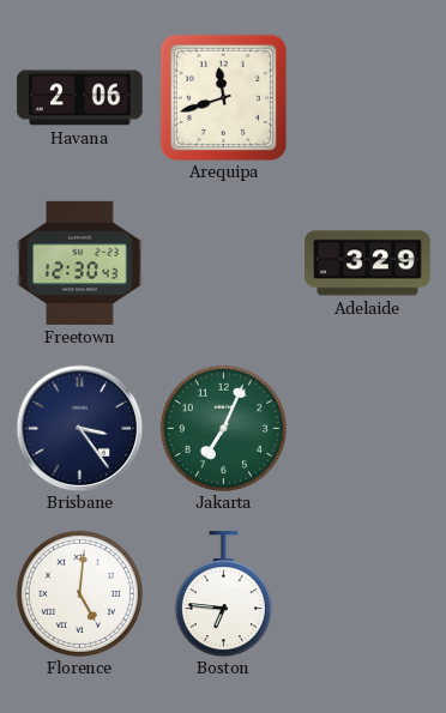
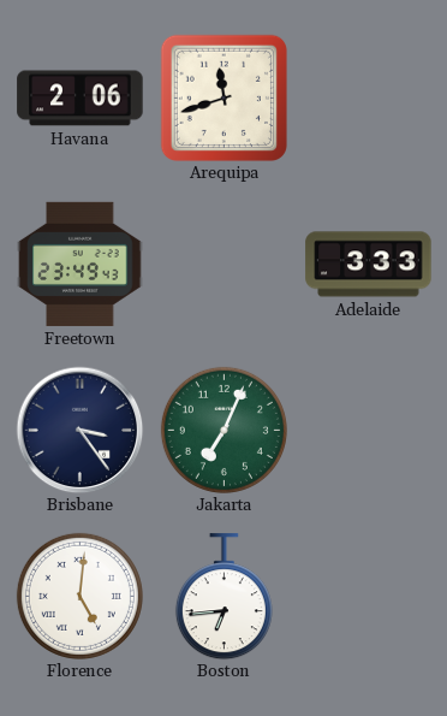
Freetown: 12:30 -> 23:49
Adelaide: 3:29 -> 3:33
Boston: 6:46 -> 6:44
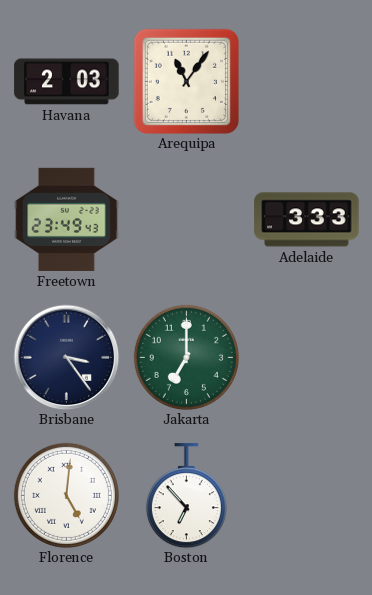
Havana: 2:06 -> 2:03
Arequipa: 11:42 -> 11:06
Jakarta: 7:04 -> 7:00
Boston: 6:44 -> 6:53
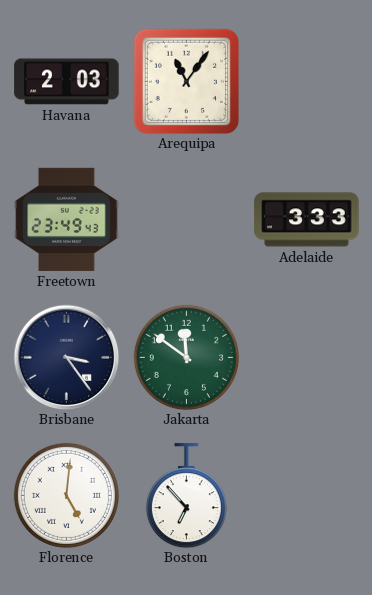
Jakarta: 7:00 -> 11:51
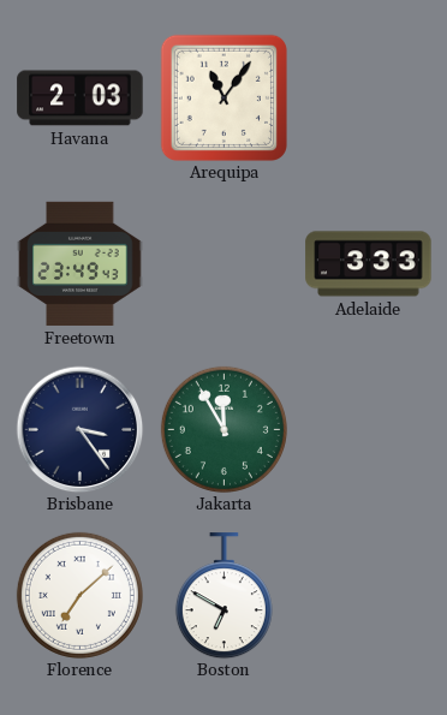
Jakarta: 11:51 -> 11:55
Florence: 5:01 -> 7:08
Boston: 6:53 -> 6:50
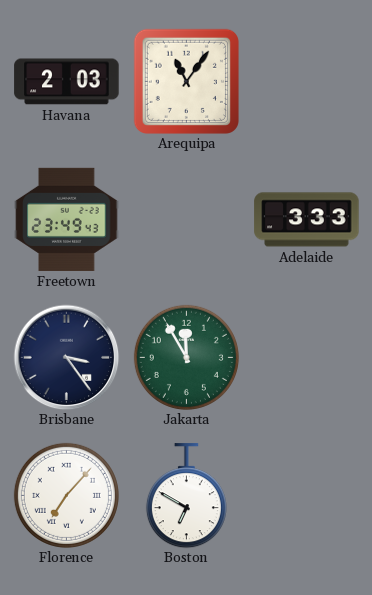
Florence: 7:08 -> 7:07
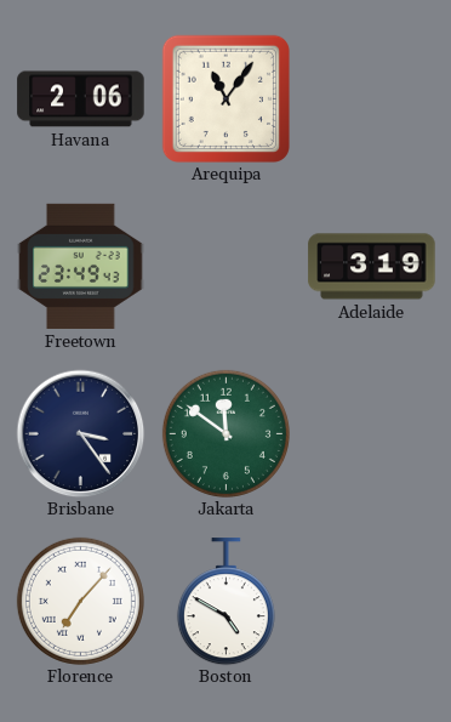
Havana: 2:03 -> 2:06
Adelaide: 3:33 -> 3:19
Jakarta: 11:55 -> 11:51
Boston: 6:50 -> 4:50
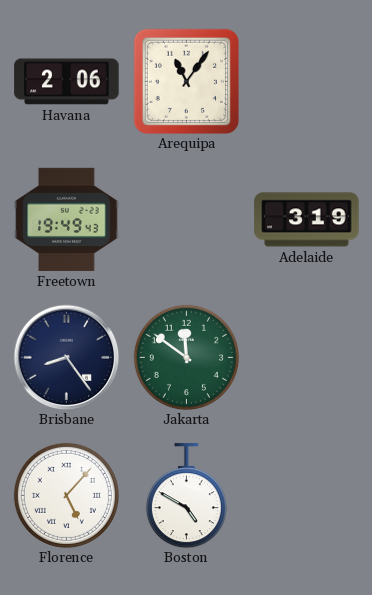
Freetown: 23:49 -> 19:49
Brisbane: 3:24 -> 8:24
Florence: 7:07 -> 5:07
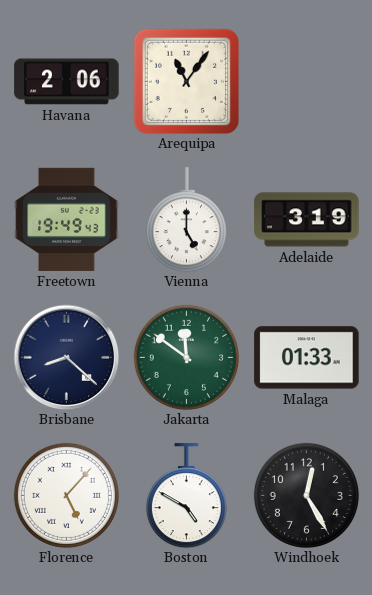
Vienna: none -> 5:00
Brisbane: 8:24 -> 8:22
Malaga: none -> 01:33
Windhoek: none -> 12:25
